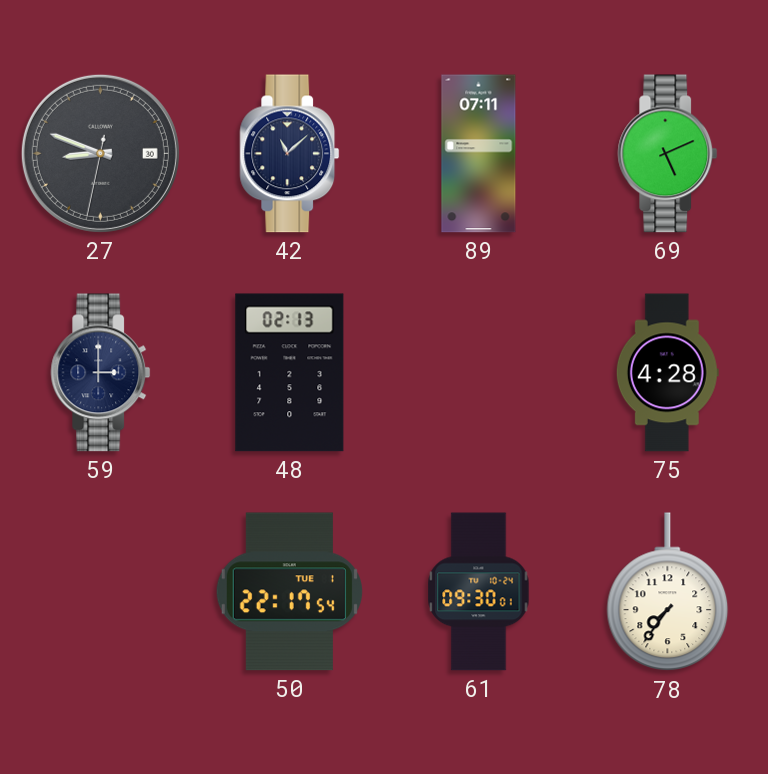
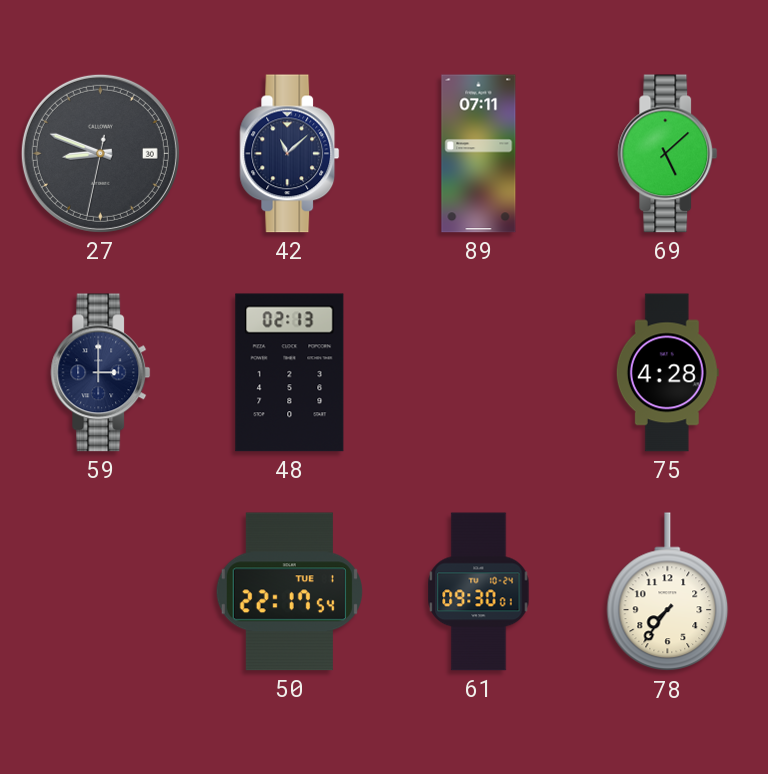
69: 5:11 -> 5:08
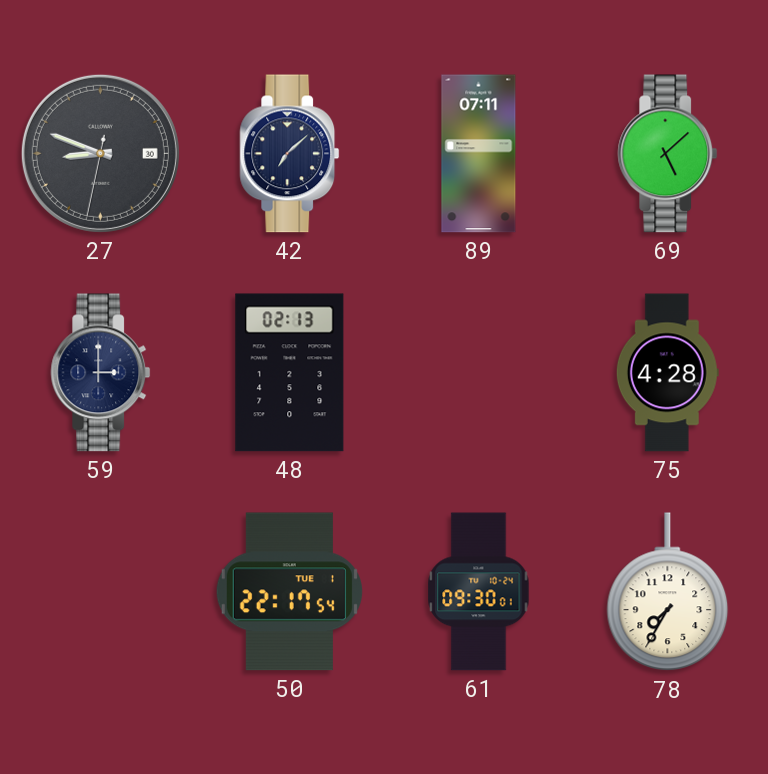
42: 11:08 -> 7:08
78: 7:36 -> 7:35
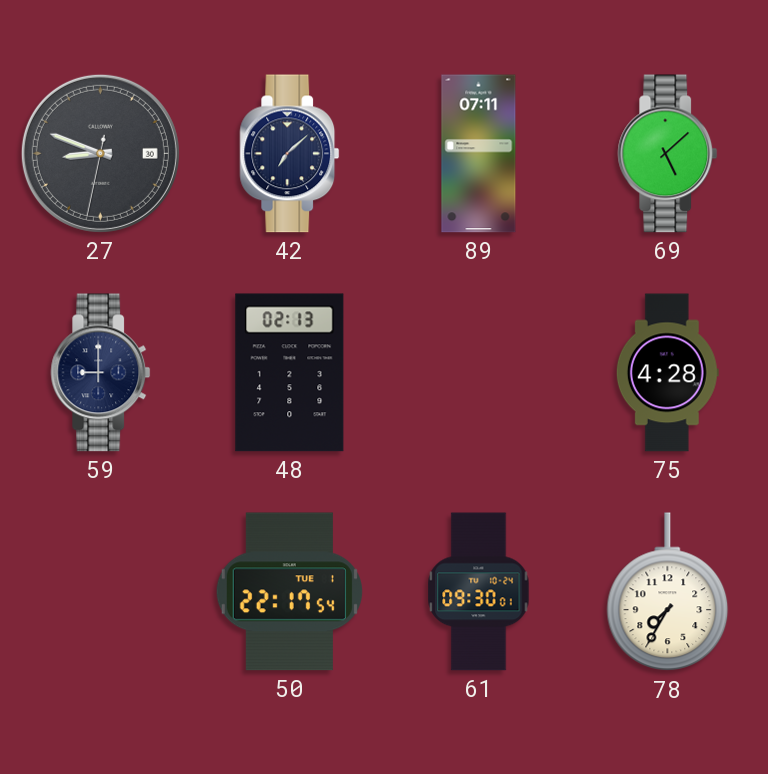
59: 3:00 -> 9:00
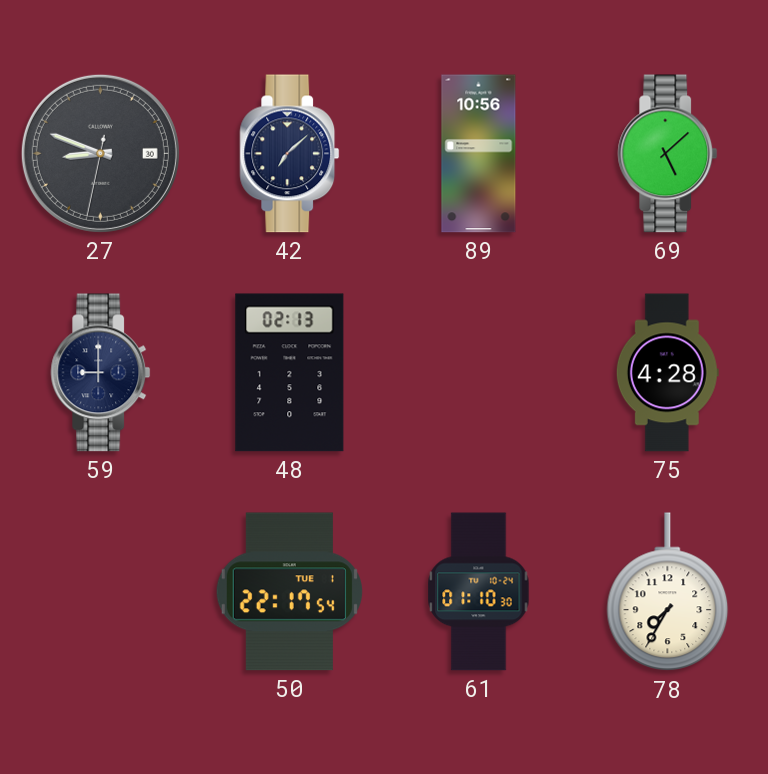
89: 07:11 -> 10:56
61: 09:30 -> 01:10
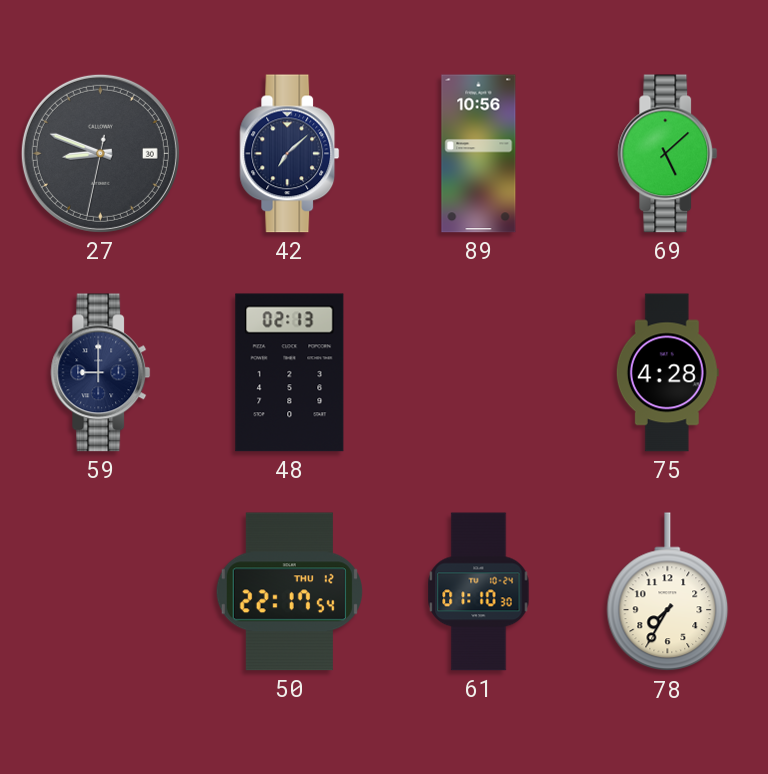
50 date: TUE 1 -> THU 12
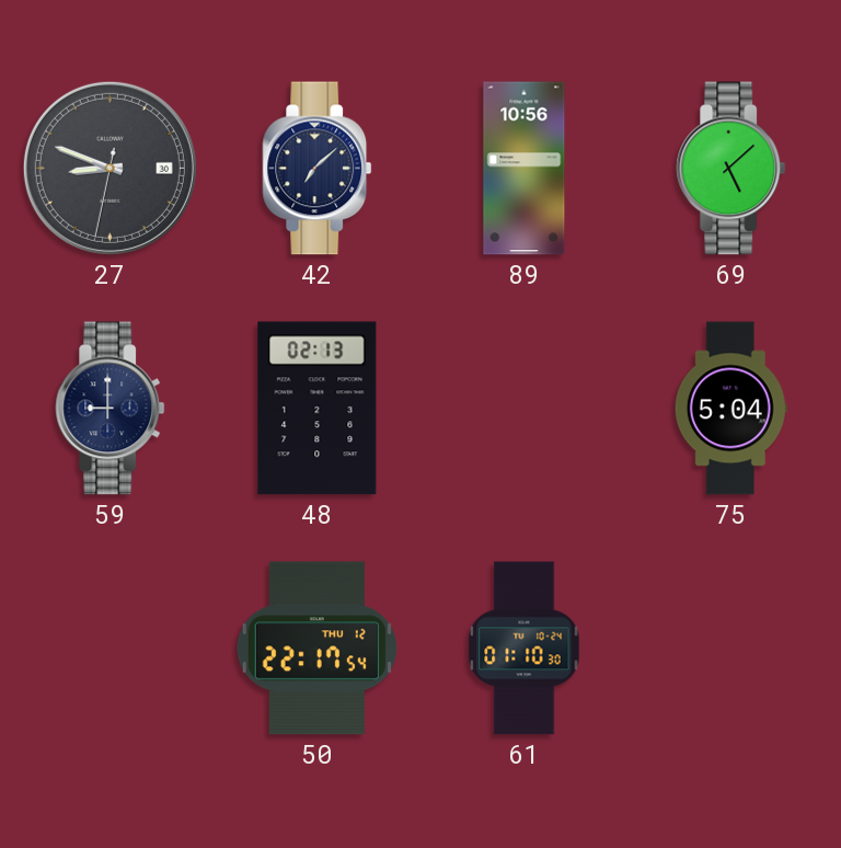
75: 4:28 -> 5:04
78: 7:35 -> none
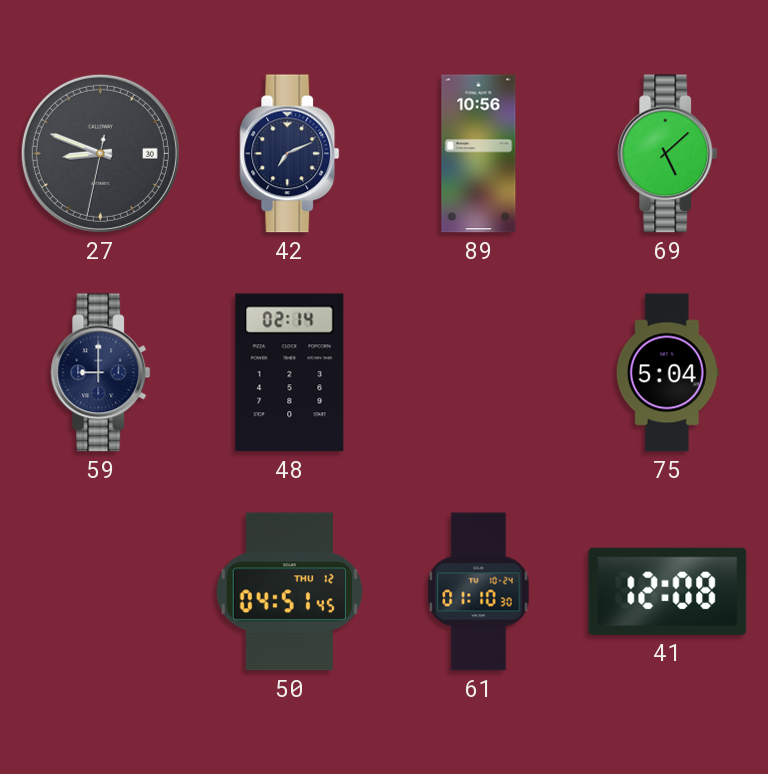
42: 7:08 -> 7:11
48: 02:13 -> 02:14
50: 22:17 -> 04:51
41: none -> 12:08
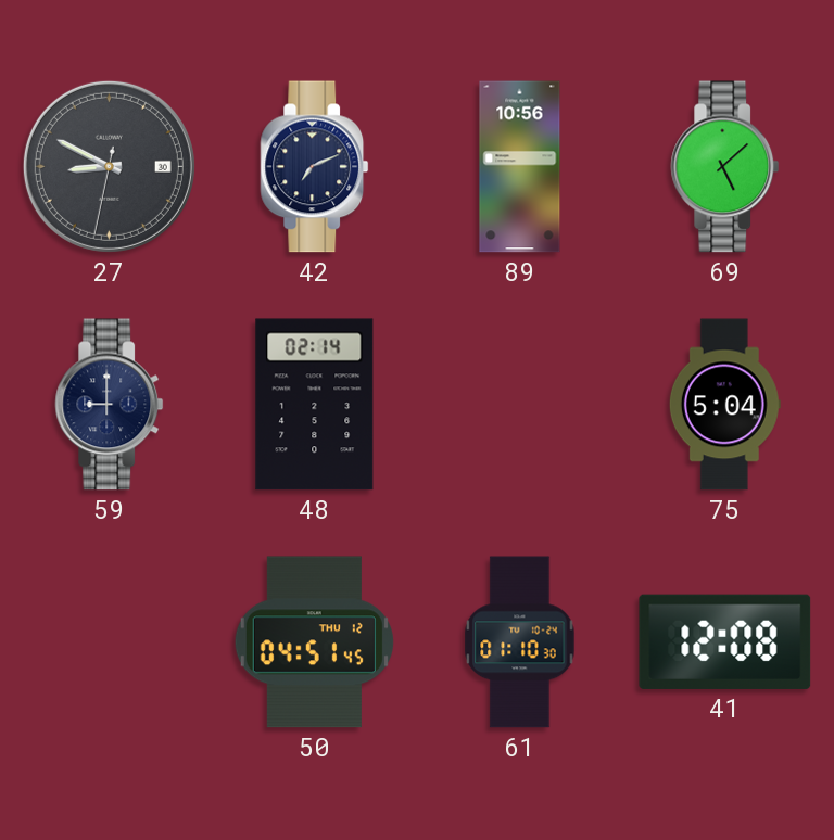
27: 8:48 -> 8:49
